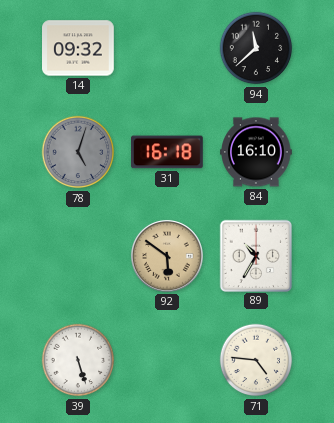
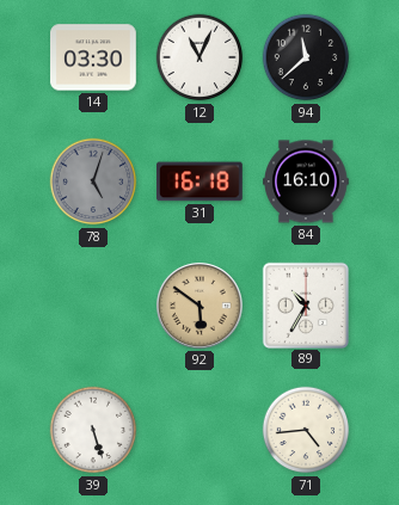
14: 09:32 -> 03:30
12: none -> 11:04
71: 4:46 -> 4:44
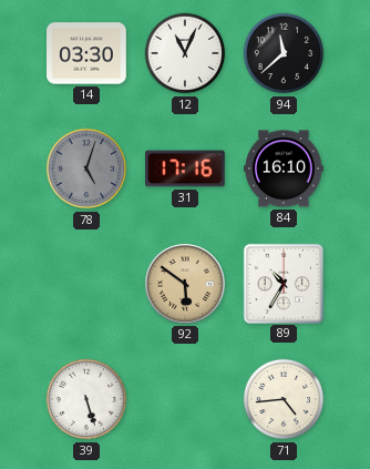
31: 16:18 -> 17:16
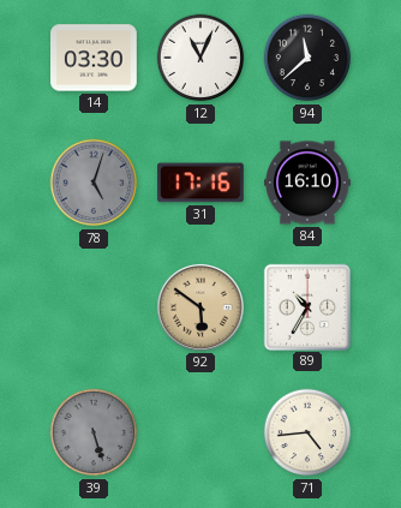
39 dial: white -> grey
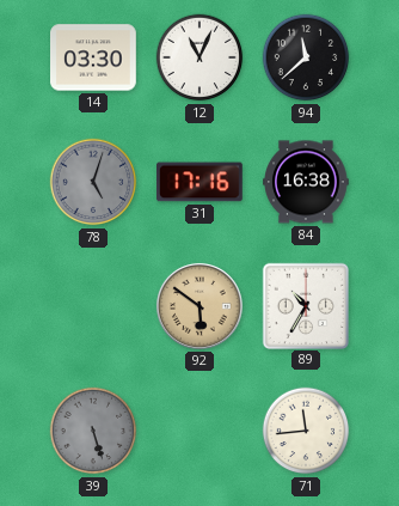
84: 16:10 -> 16:38
71: 4:44 -> 11:44
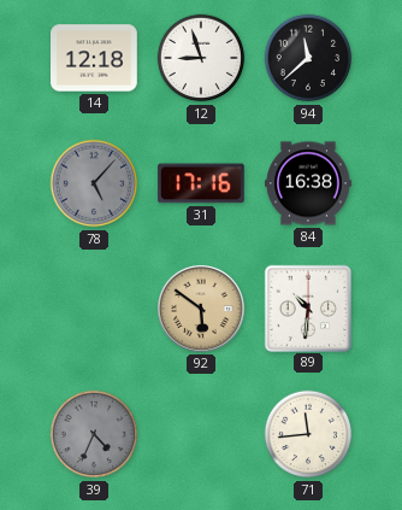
14: 03:30 -> 12:18
12: 11:04 -> 8:57
78: 5:03 -> 5:07
89: 10:35 -> 10:31
39: 5:27 -> 4:34
